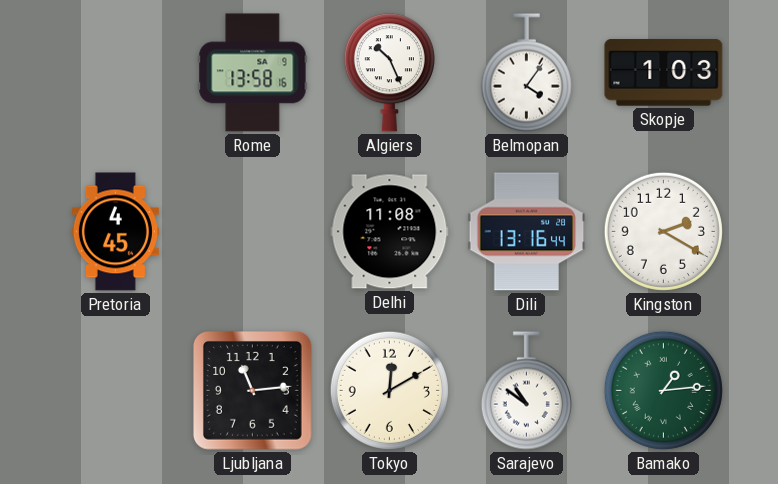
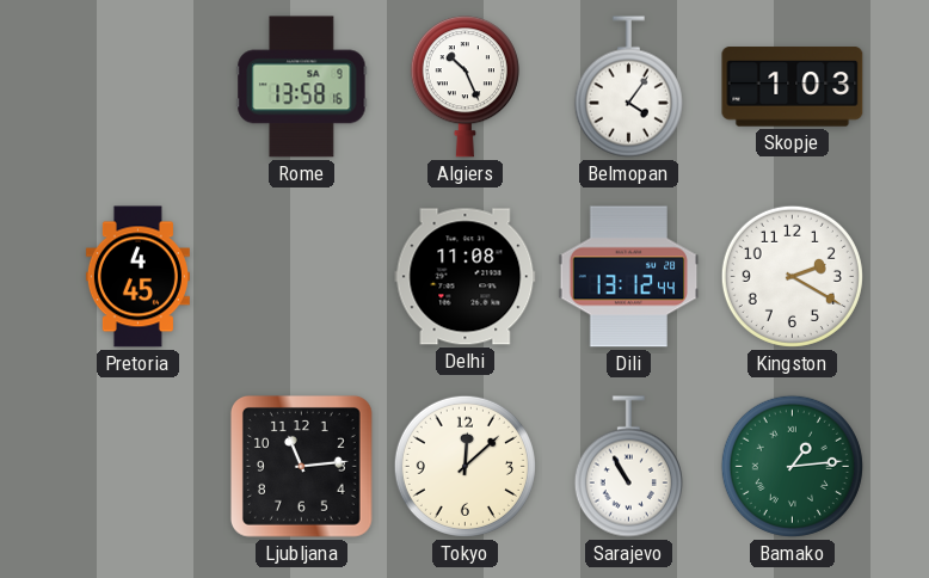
Dili: 13:16 -> 13:12
Tokyo: 12:10 -> 12:08
Sarajevo: 10:51 -> 10:55
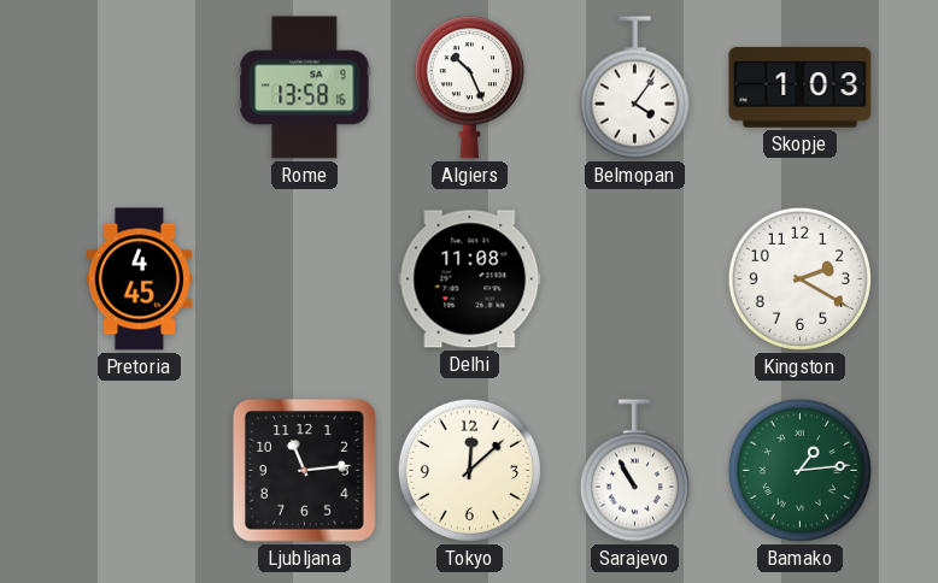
Dili: 13:12 -> none
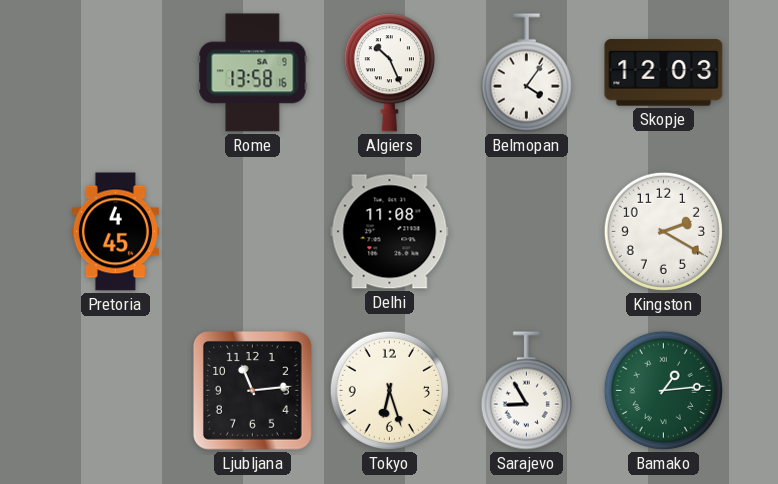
Skopje: 1:03 -> 12:03
Tokyo: 12:08 -> 6:27
Sarajevo: 10:55 -> 8:55
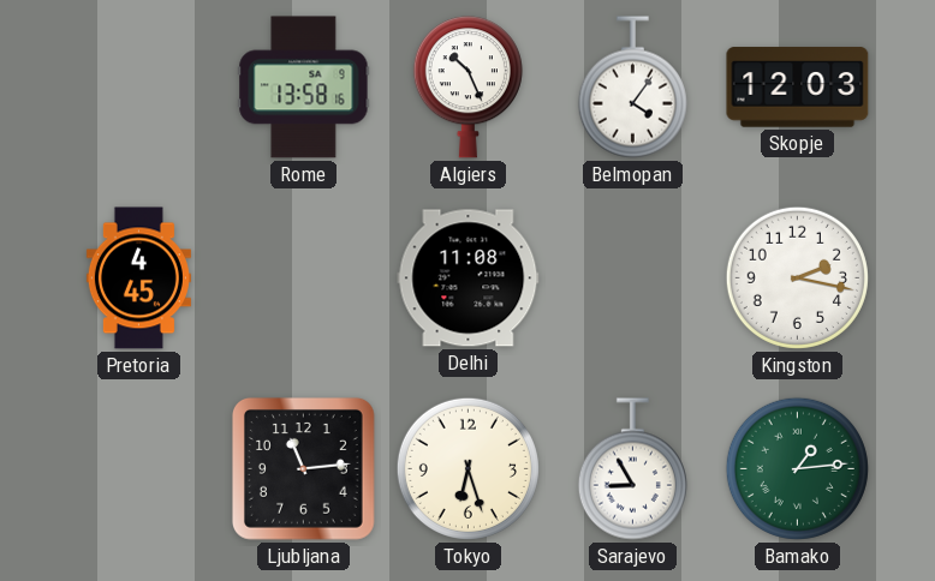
Kingston: 2:20 -> 2:17
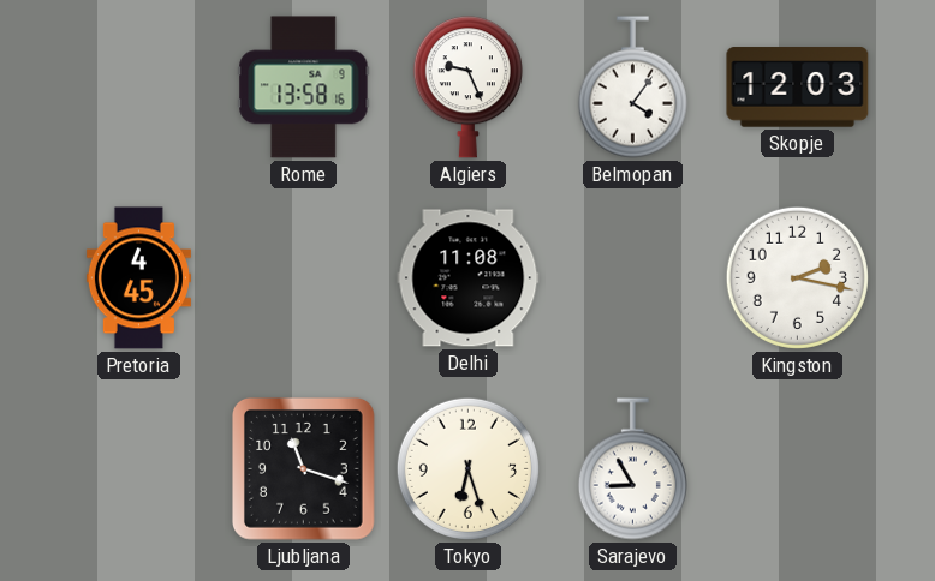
Algiers: 10:26 -> 9:26
Ljubljana: 11:14 -> 11:18
Bamako: 1:14 -> none
